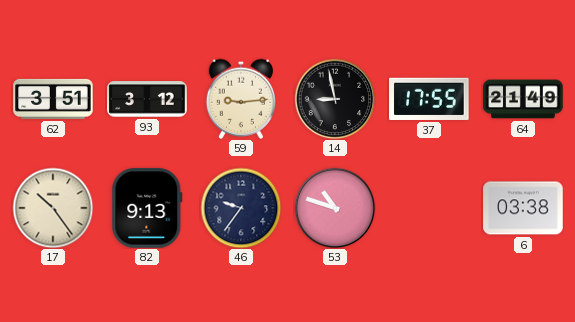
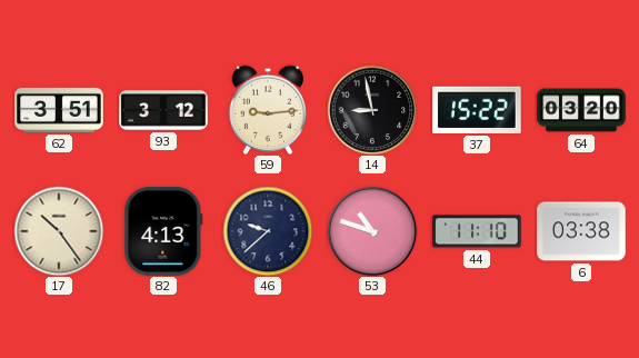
37: 17:55 -> 15:22
64: 21:49 -> 03:20
82: 9:13 -> 4:13
46: 9:36 -> 9:38
44: none -> 11:10
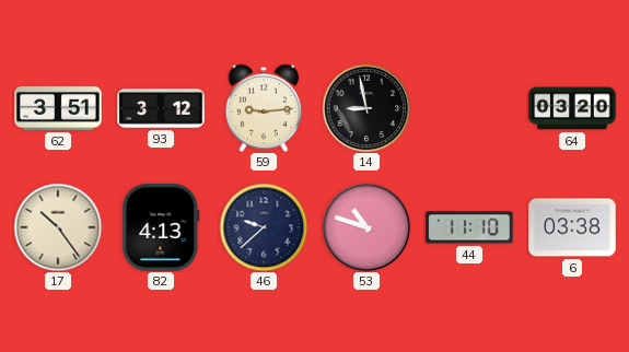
37: 15:22 -> none
